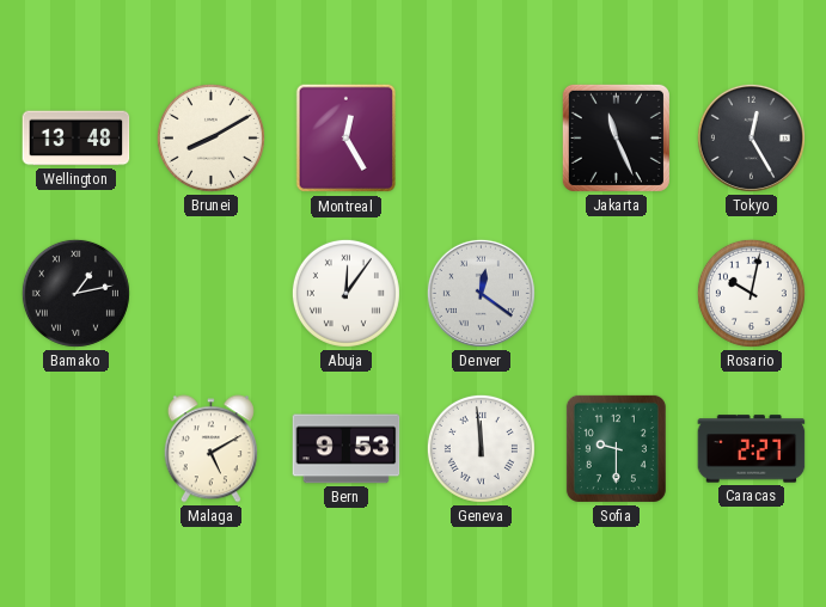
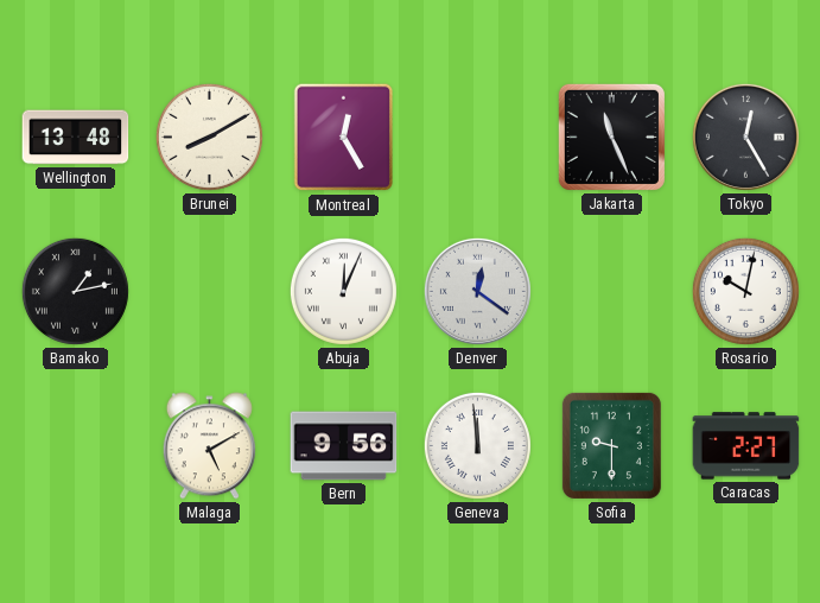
Abuja: 12:06 -> 12:04
Bern: 9:53 -> 9:56
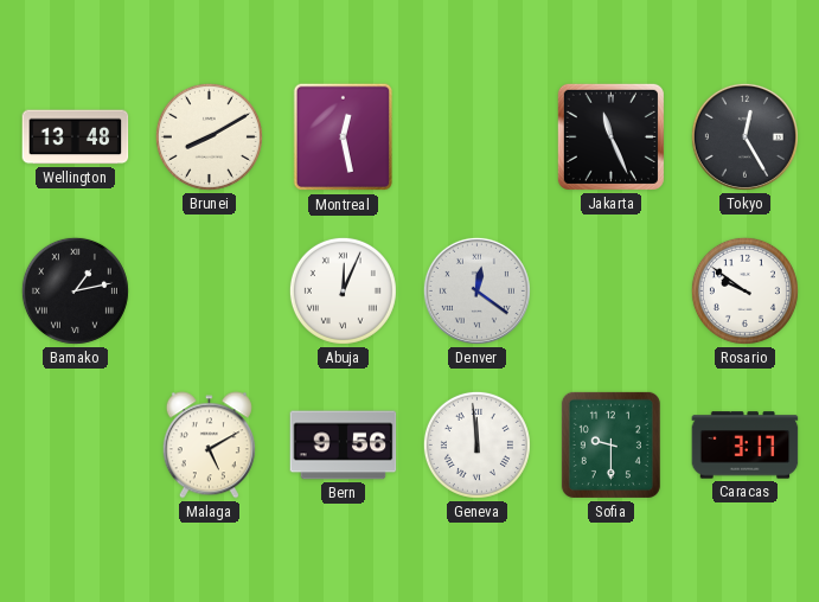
Montreal: 12:25 -> 12:28
Rosario: 10:02 -> 9:51
Caracas: 2:27 -> 3:17
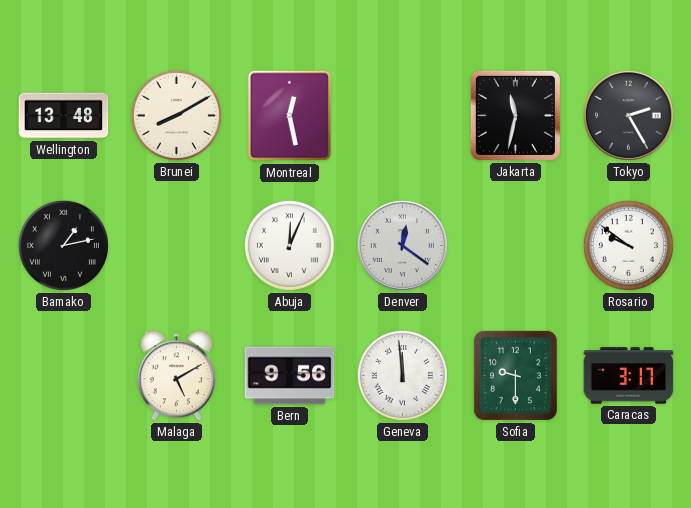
Jakarta: 11:26 -> 11:32
Tokyo: 12:25 -> 2:25
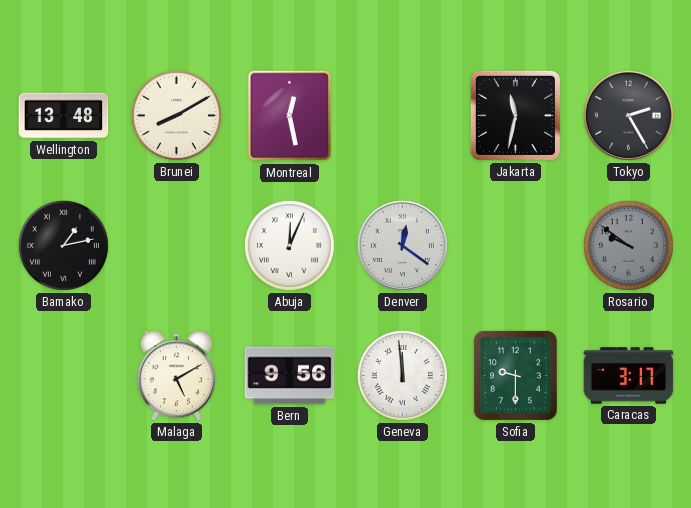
Rosario dial: white -> grey
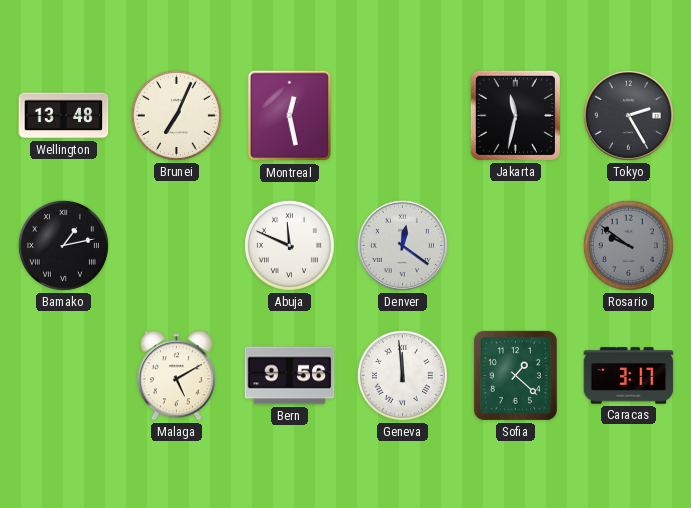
Brunei: 8:10 -> 7:04
Abuja: 12:04 -> 11:49
Sofia: 9:30 -> 1:22
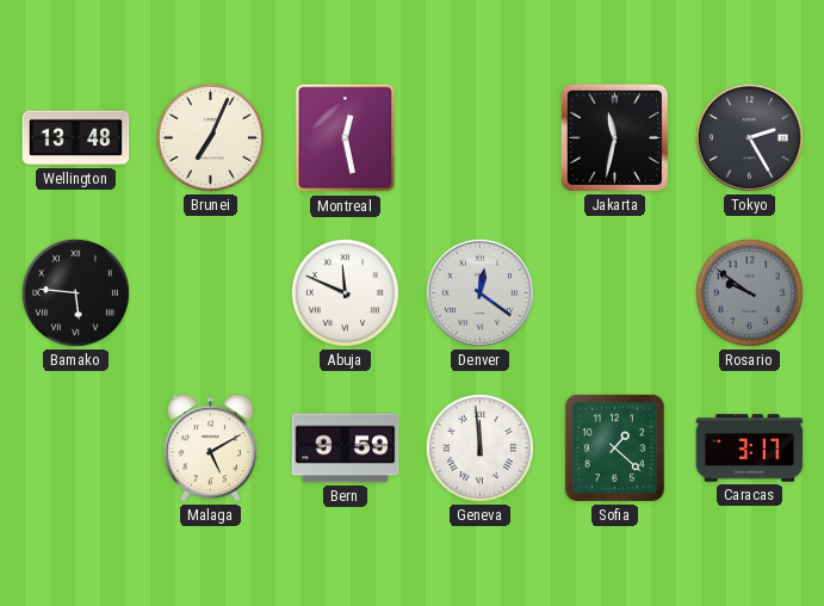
Bamako: 1:13 -> 5:46
Bern: 9:56 -> 9:59
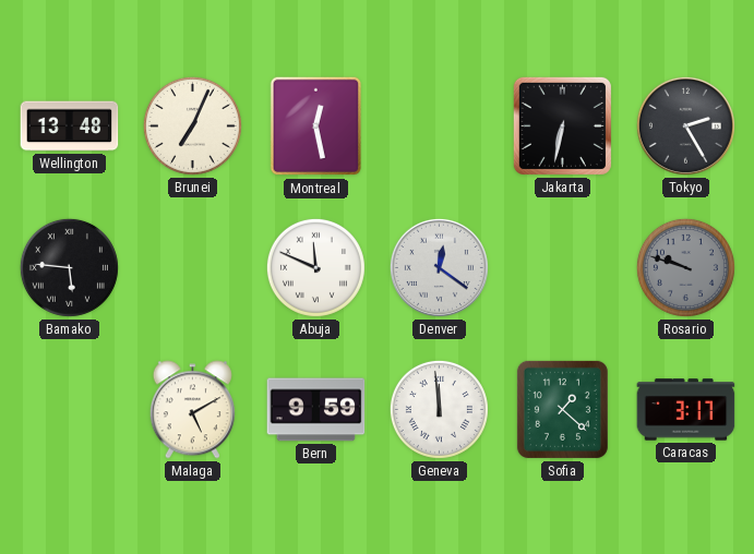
Jakarta: 11:32 -> 6:32
Rosario: 9:51 -> 9:48
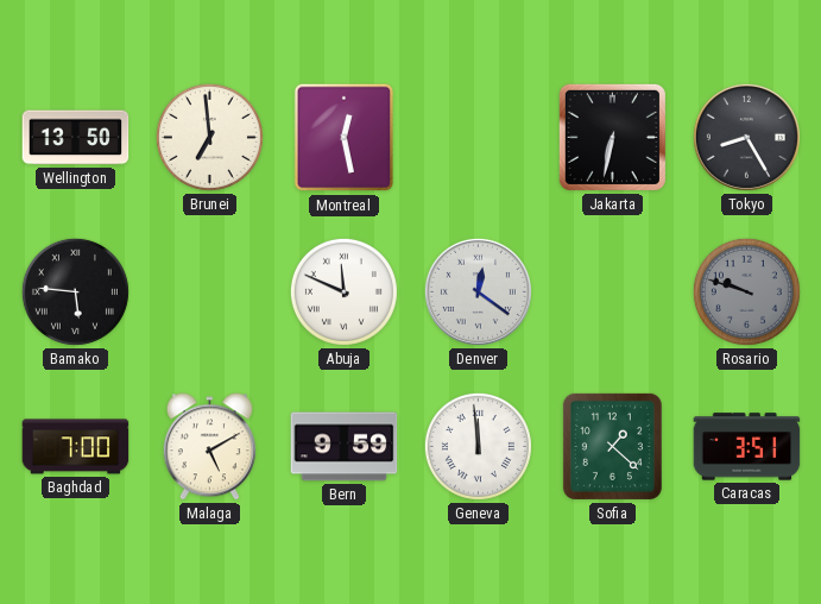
Wellington: 13:48 -> 13:50
Brunei: 7:04 -> 6:59
Tokyo: 2:25 -> 8:25
Baghdad: none -> 7:00
Caracas: 3:17 -> 3:51
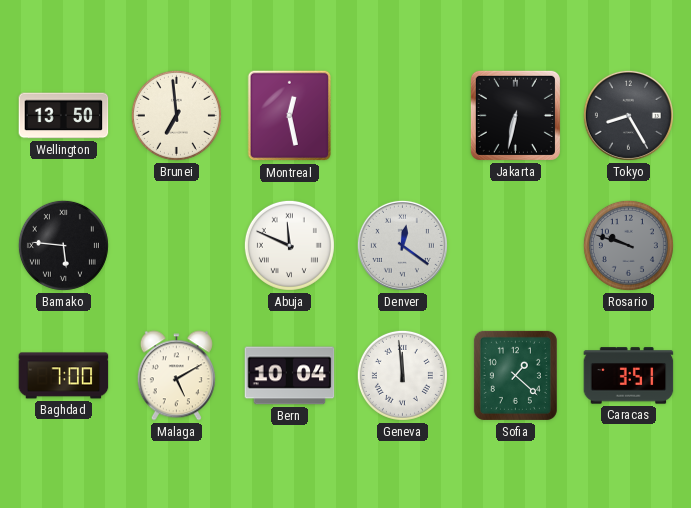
Bern: 9:59 -> 10:04
